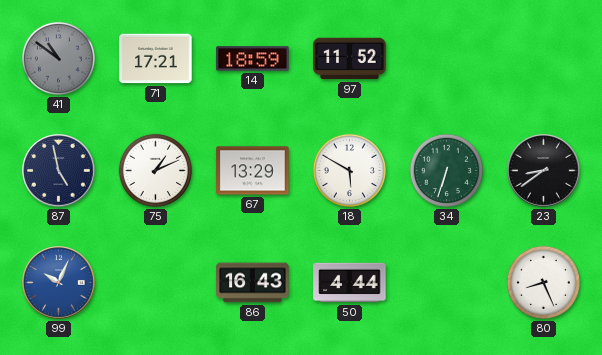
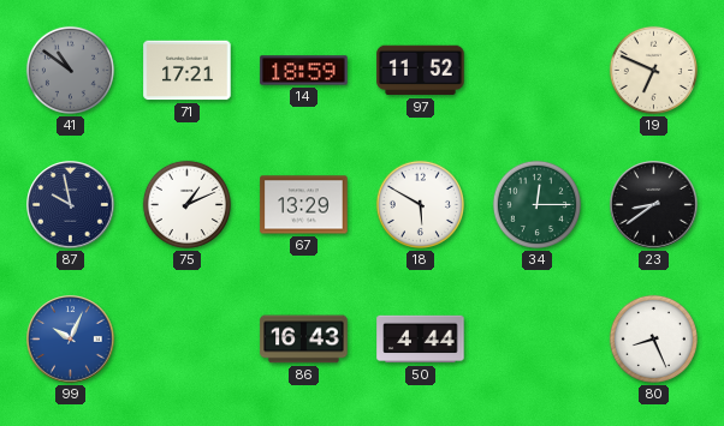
19: none -> 6:49
87: 4:58 -> 9:58
34: 6:33 -> 12:15
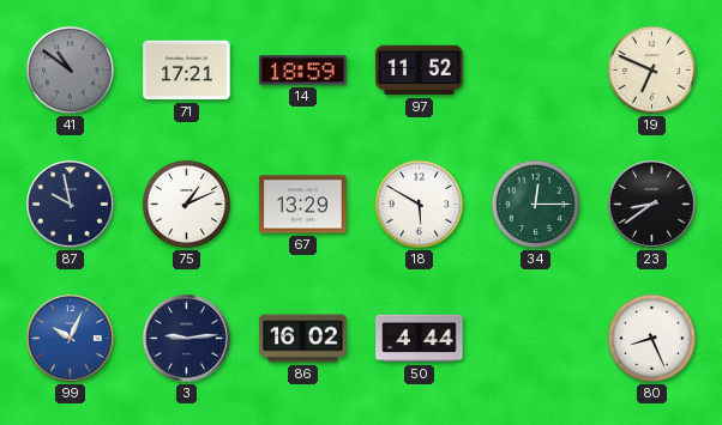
3: none -> 9:14
86: 16:43 -> 16:02
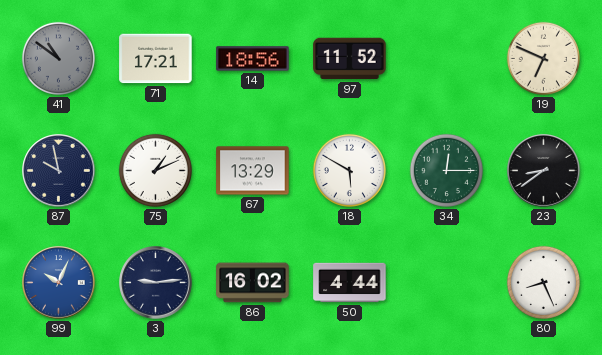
14: 18:59 -> 18:56
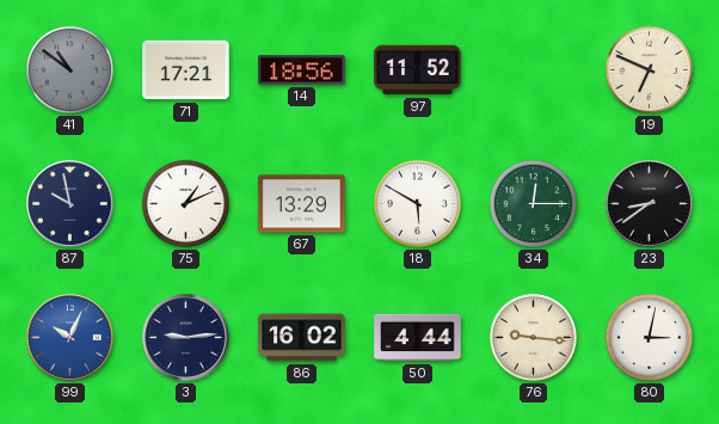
76: none -> 9:16
80: 8:26 -> 3:02
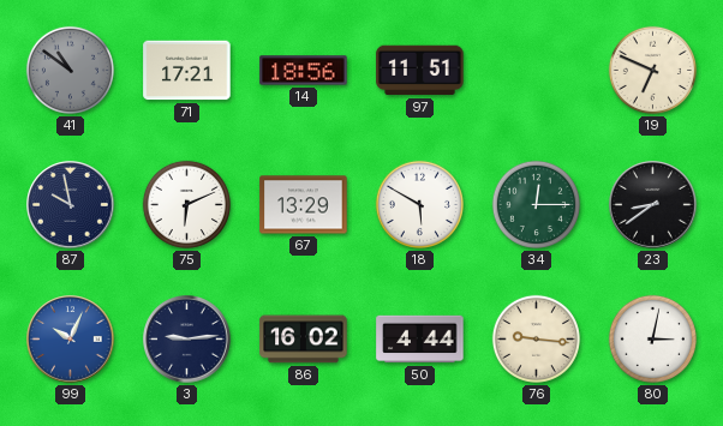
97: 11:52 -> 11:51
75: 1:11 -> 6:11
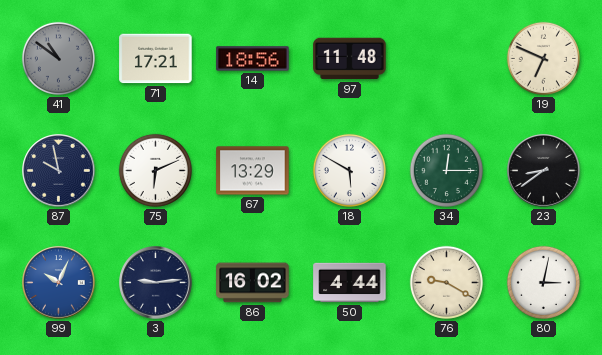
97: 11:51 -> 11:48
76: 9:16 -> 9:20
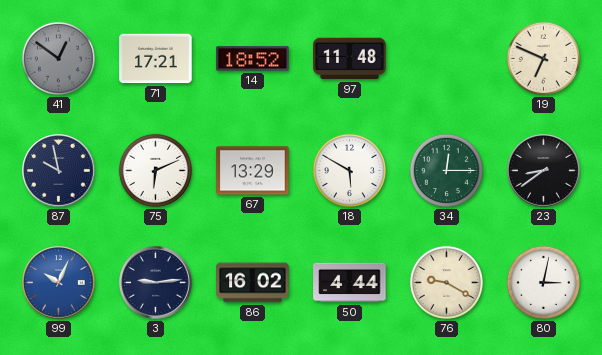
41: 10:51 -> 12:51
14: 18:56 -> 18:52
